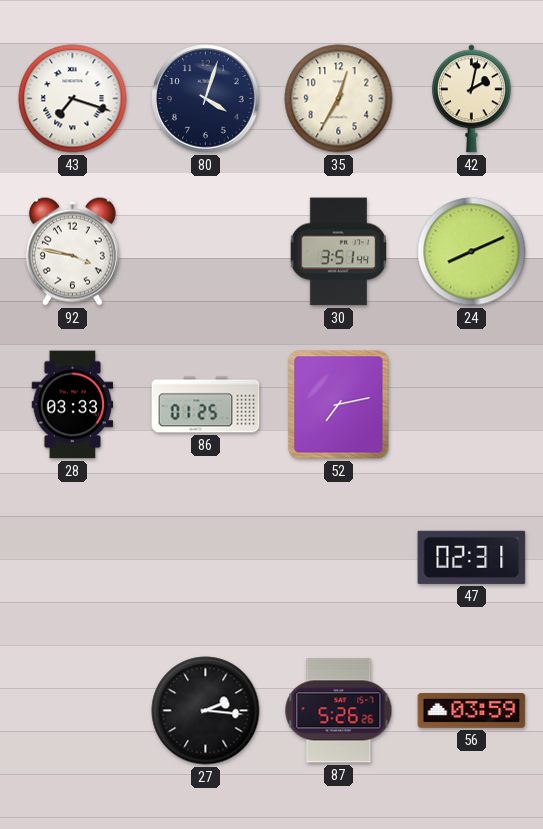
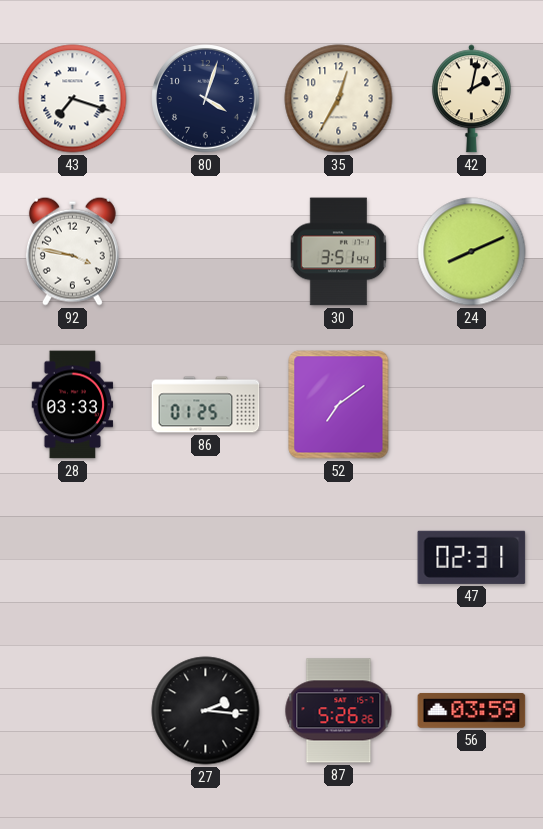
52: 7:13 -> 7:09
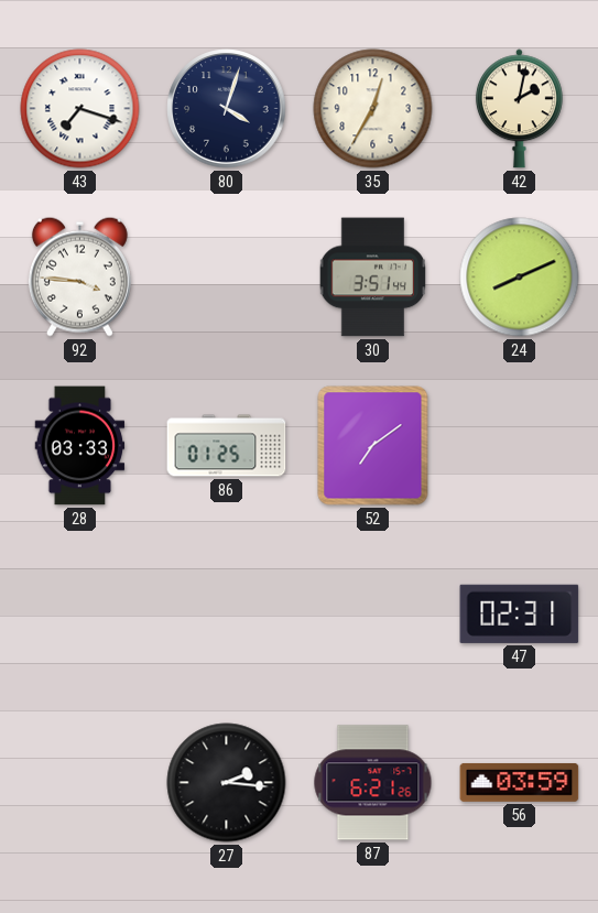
92: 3:47 -> 3:46
87: 5:26 -> 6:21
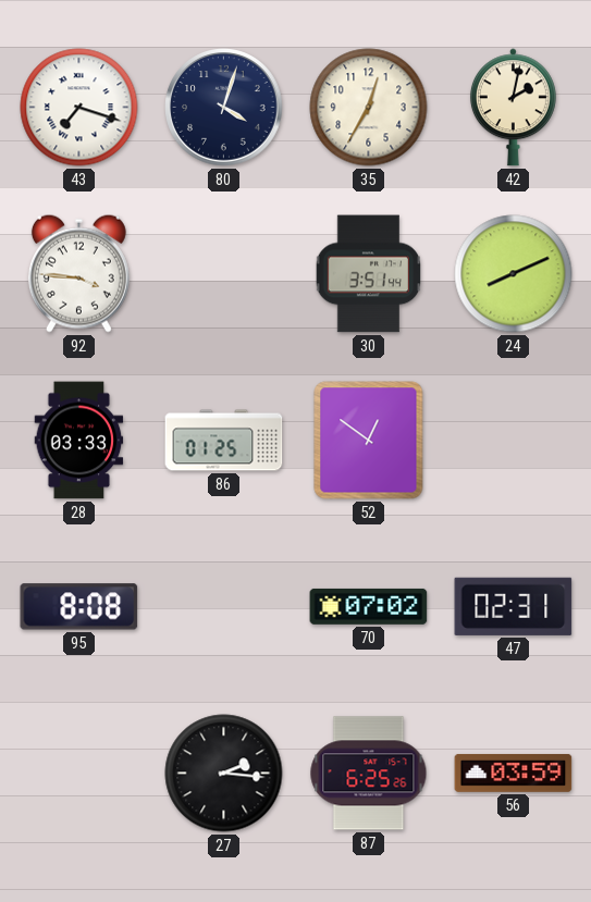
52: 7:09 -> 12:51
95: none -> 8:08
70: none -> 07:02
87: 6:21 -> 6:25
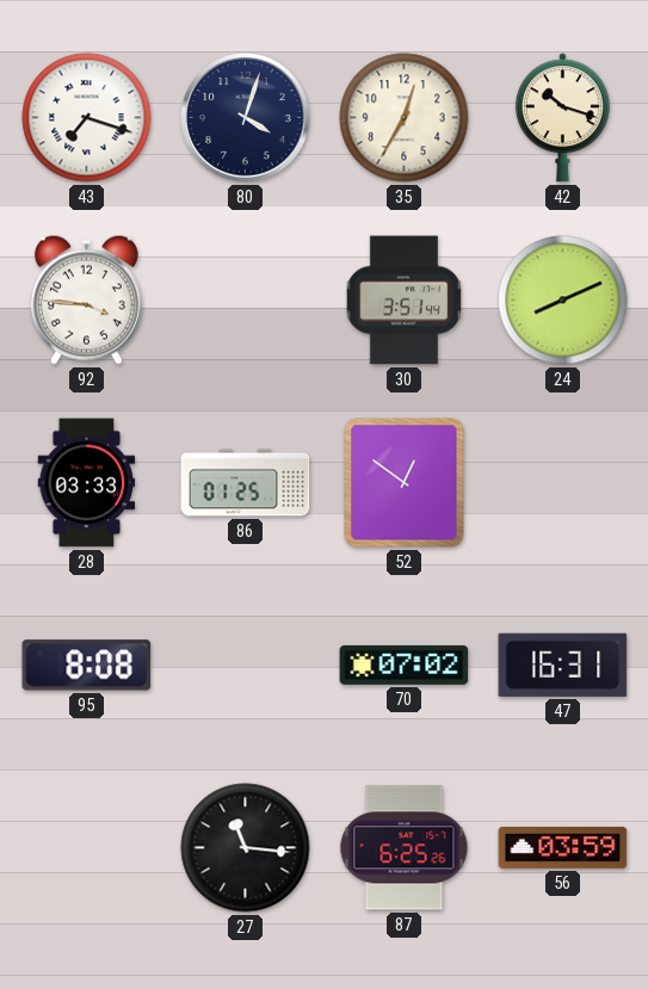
42: 2:02 -> 10:18
47: 02:31 -> 16:31
27: 2:16 -> 11:16
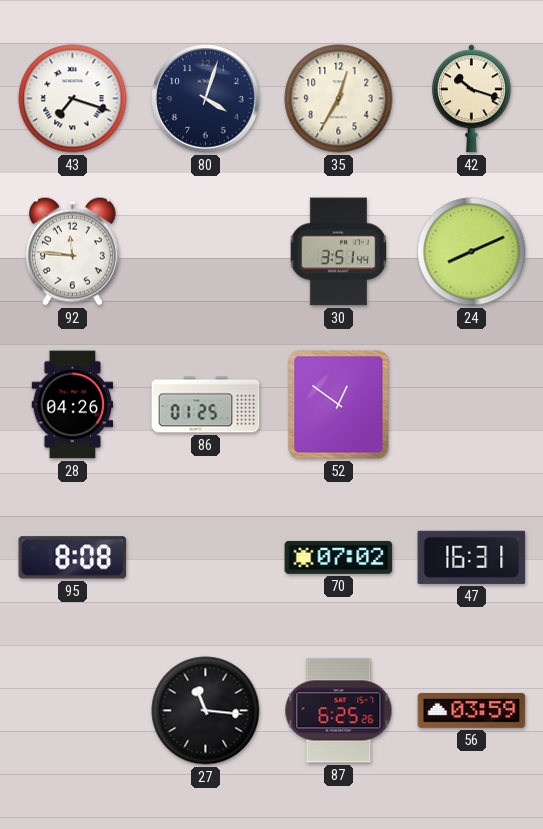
92: 3:46 -> 11:46
28: 03:33 -> 04:26
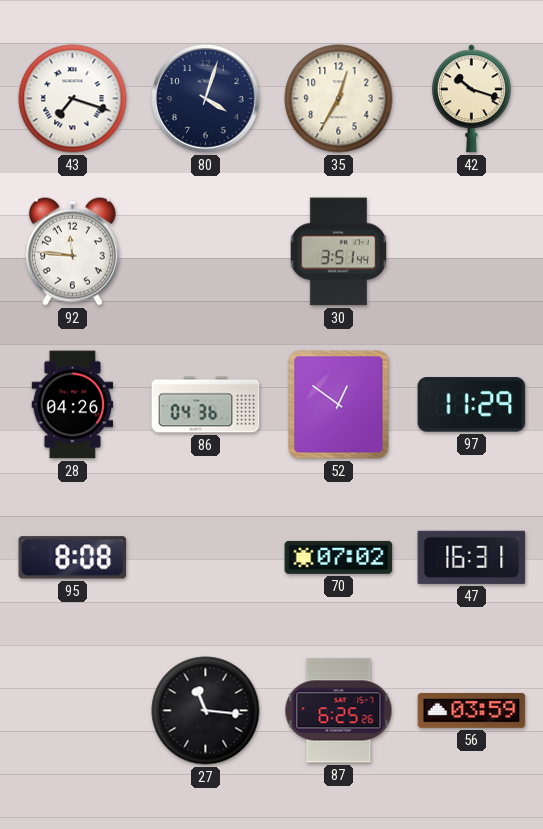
24: 8:11 -> none
86: 01:25 -> 04:36
97: none -> 11:29
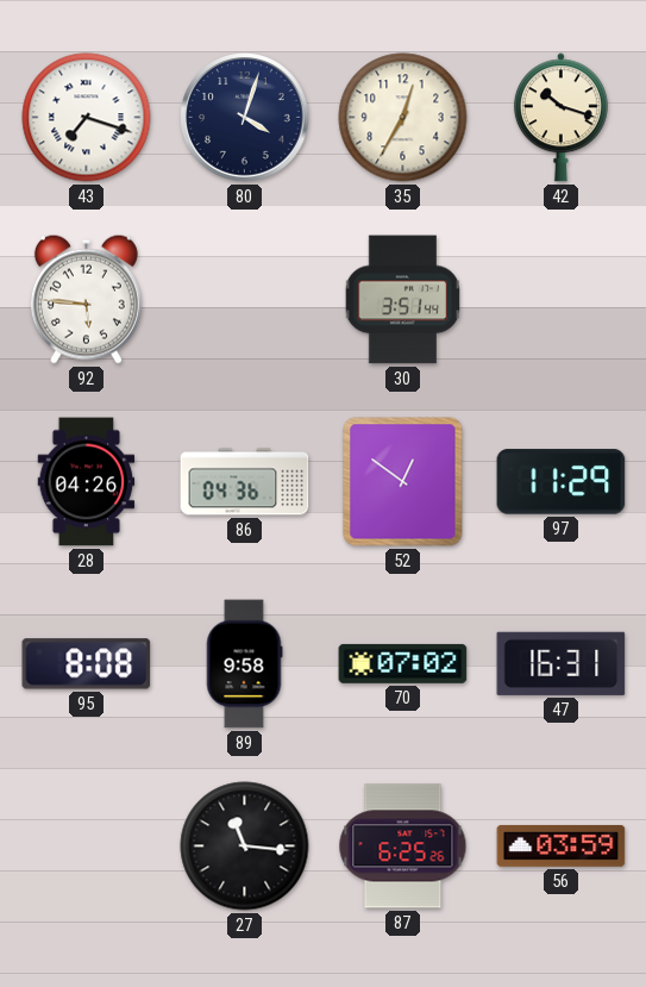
92: 11:46 -> 5:46
89: none -> 9:58
